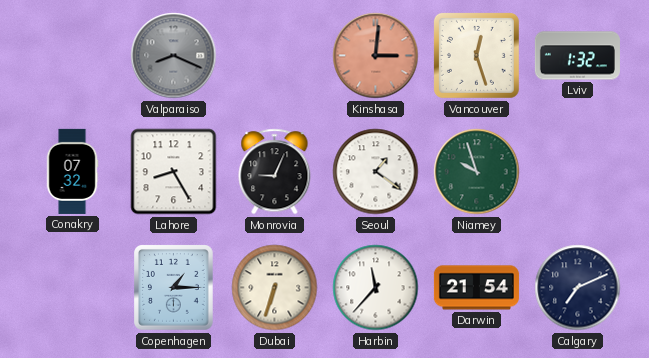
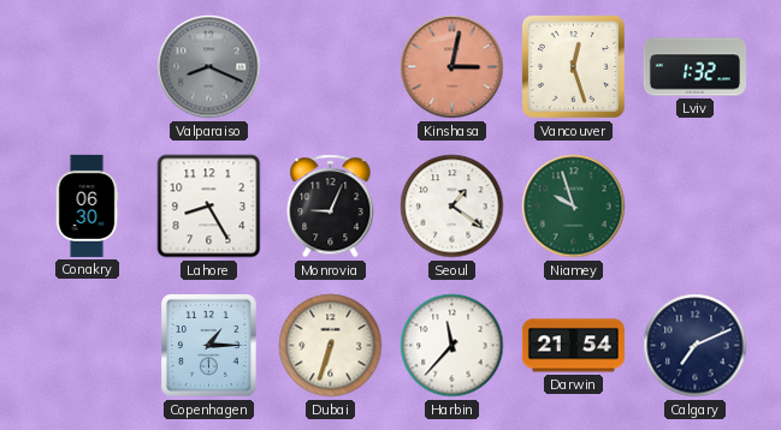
Kinshasa: 3:01 -> 3:02
Conakry: 07:32 -> 06:30
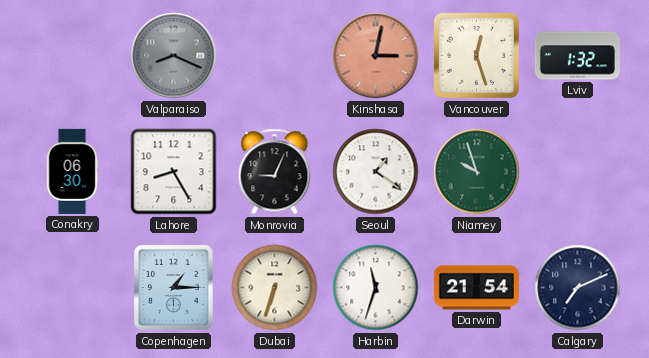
Harbin: 11:37 -> 11:33
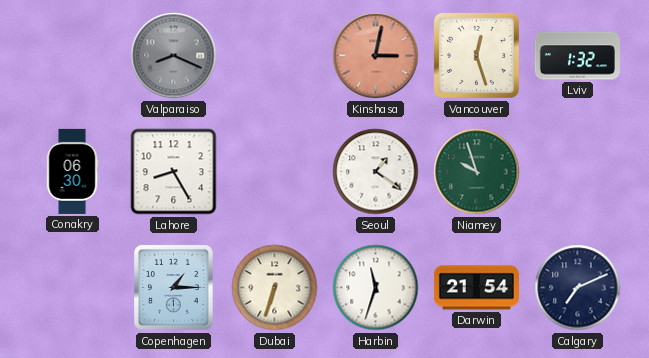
Monrovia: 9:04 -> none
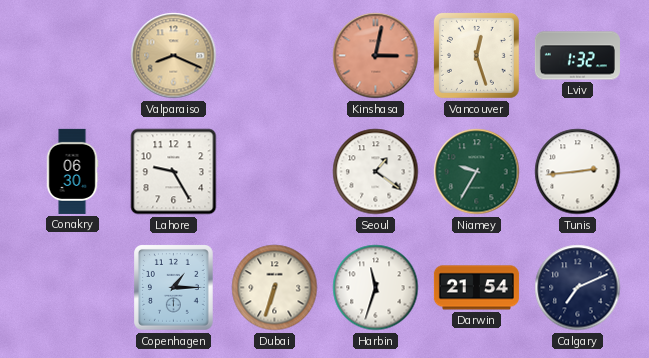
Valparaiso dial: grey -> champagne
Lahore: 8:25 -> 9:25
Niamey: 9:57 -> 9:35
Tunis: none -> 2:44
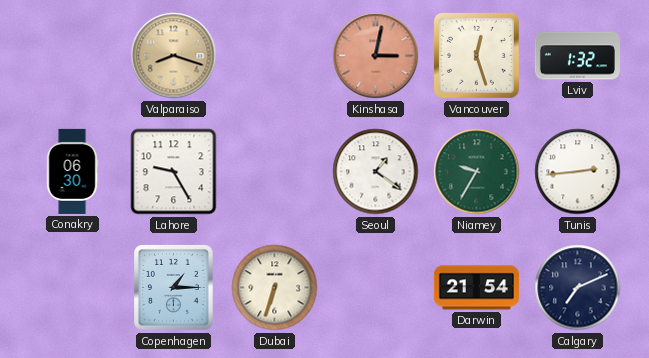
Valparaiso: 8:19 -> 8:18
Harbin: 11:33 -> none
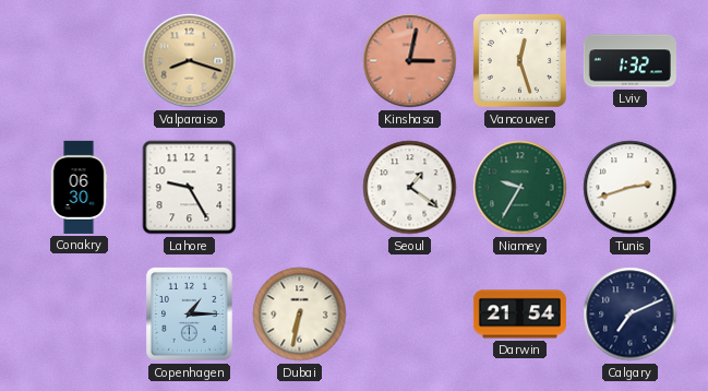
Tunis: 2:44 -> 2:42
Dubai: 6:33 -> 6:32
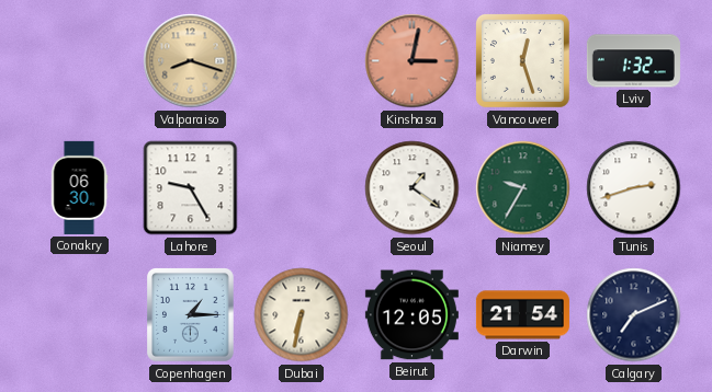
Beirut: none -> 12:05
